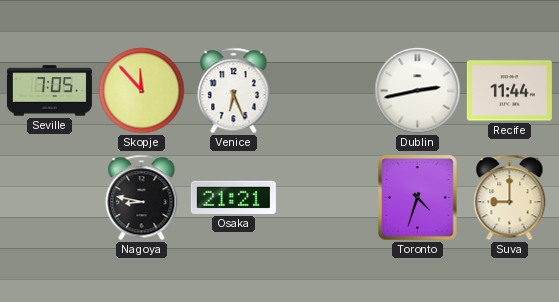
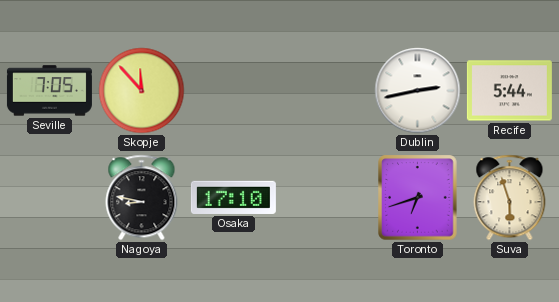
Venice: 6:26 -> none
Recife: 11:44 -> 5:44
Osaka: 21:21 -> 17:10
Toronto: 4:33 -> 6:42
Suva: 9:00 -> 5:57
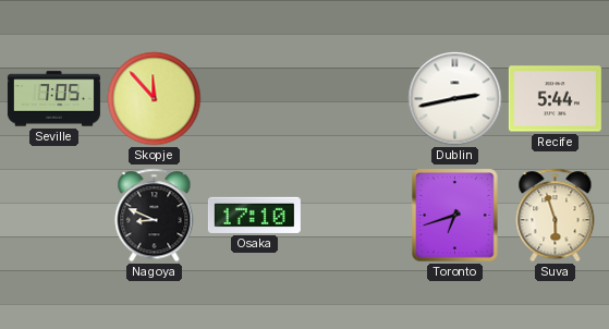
Nagoya: 8:47 -> 8:49
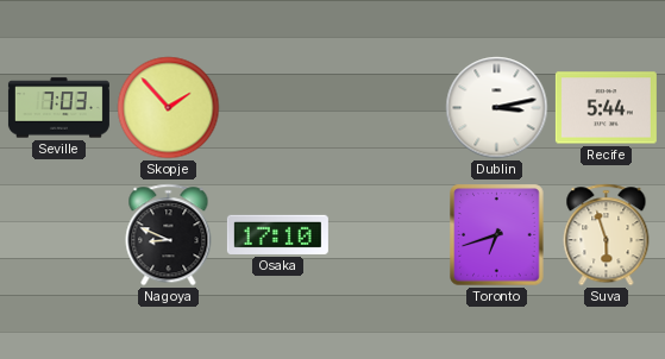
Seville: 7:05 -> 7:03
Skopje: 11:53 -> 1:53
Dublin: 2:43 -> 3:13
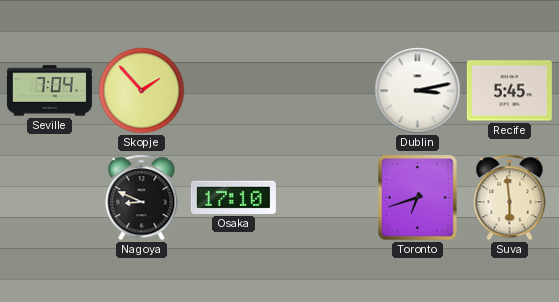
Seville: 7:03 -> 7:04
Recife: 5:44 -> 5:45
Suva: 5:57 -> 5:59
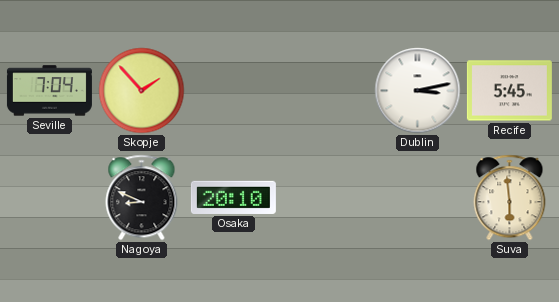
Osaka: 17:10 -> 20:10
Toronto: 6:42 -> none
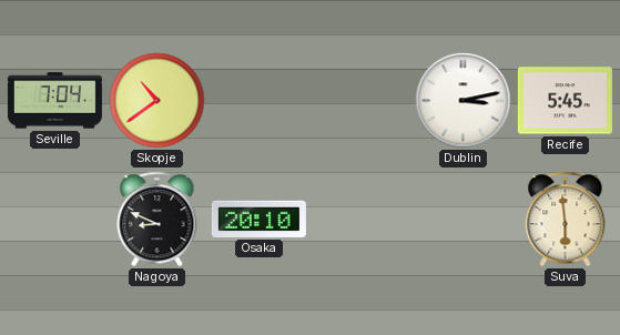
Skopje: 1:53 -> 10:39
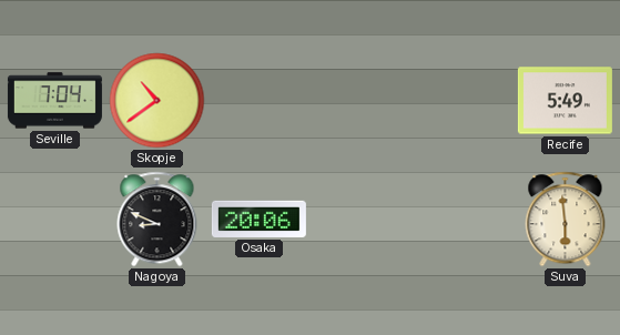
Dublin: 3:13 -> none
Recife: 5:45 -> 5:49
Osaka: 20:10 -> 20:06
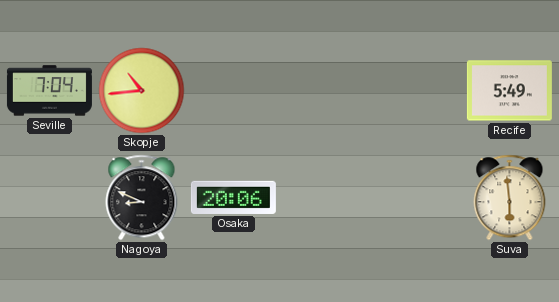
Skopje: 10:39 -> 10:44
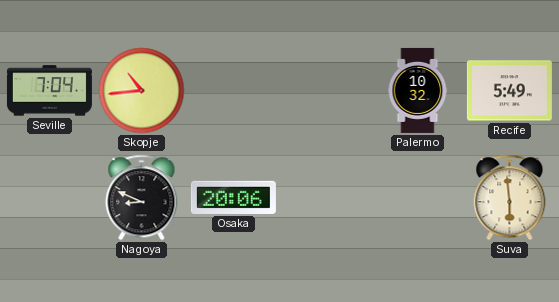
Palermo: none -> 10:32
